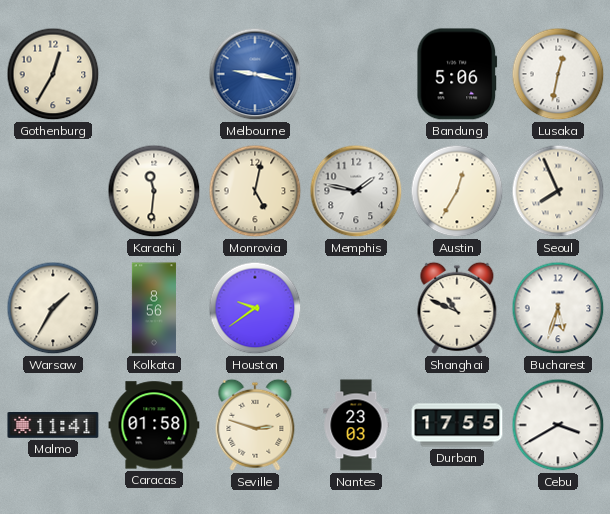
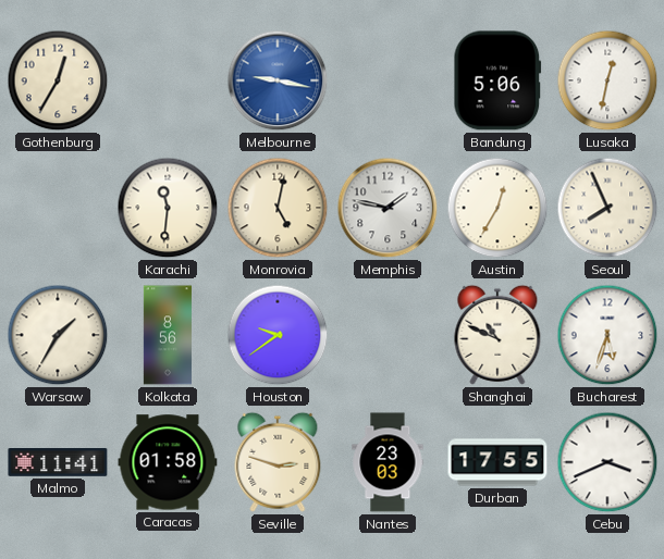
Cebu: 3:40 -> 3:41
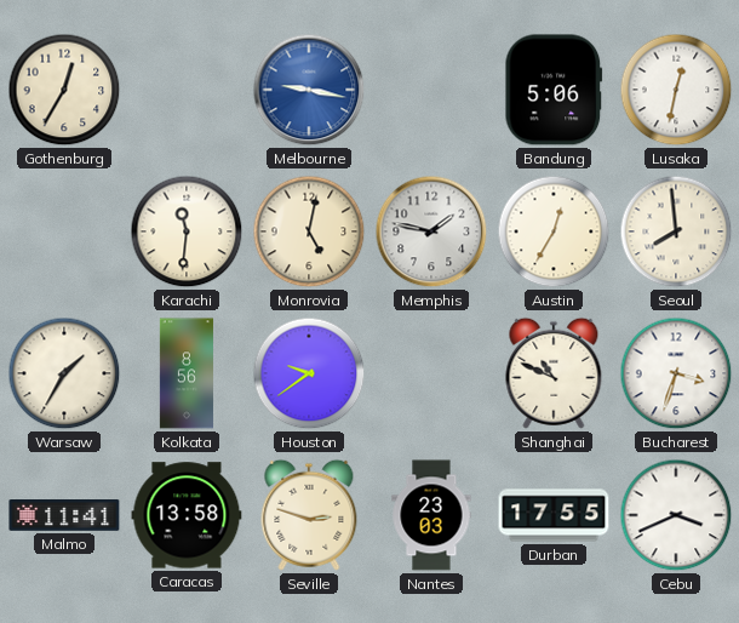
Seoul: 7:56 -> 7:59
Bucharest: 5:33 -> 3:33
Caracas: 01:58 -> 13:58
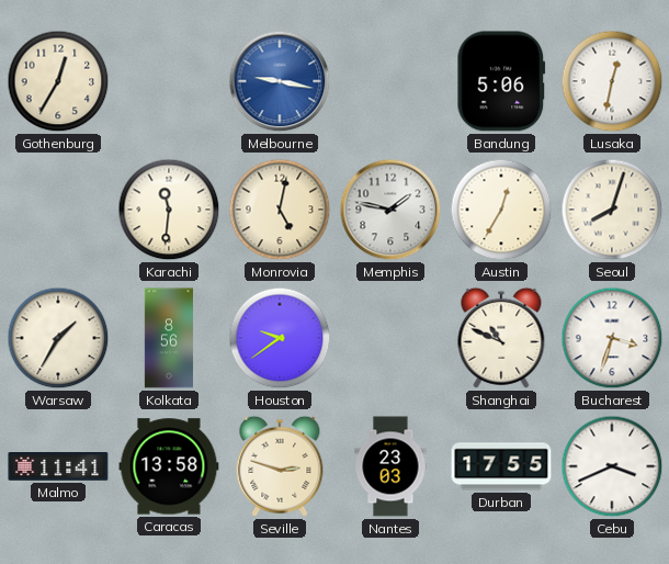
Seoul: 7:59 -> 8:03
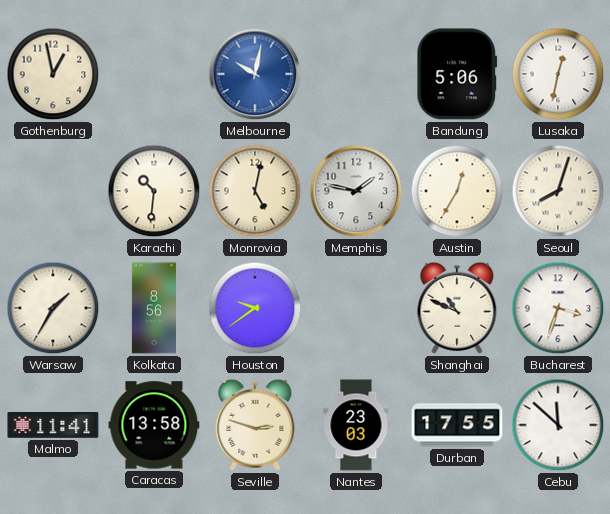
Gothenburg: 12:35 -> 12:58
Melbourne: 9:17 -> 10:02
Karachi: 11:31 -> 10:31
Cebu: 3:41 -> 11:52
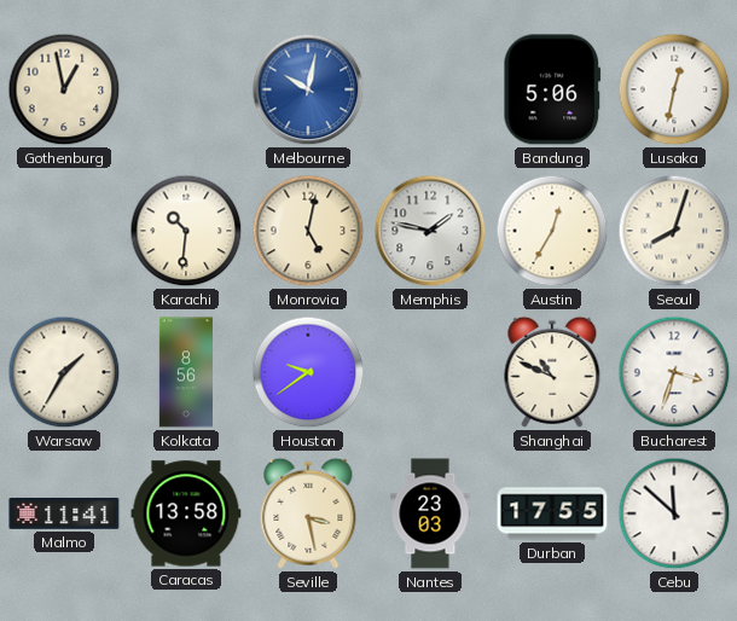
Seville: 2:48 -> 3:28
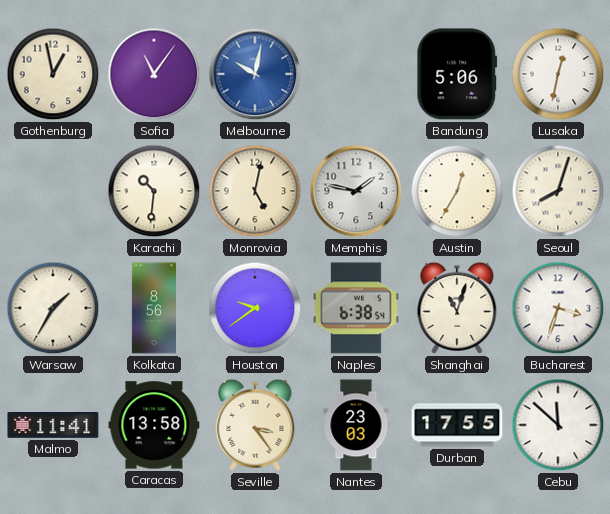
Sofia: none -> 11:06
Naples: none -> 6:38
Shanghai: 10:49 -> 11:03
Seville: 3:28 -> 3:24
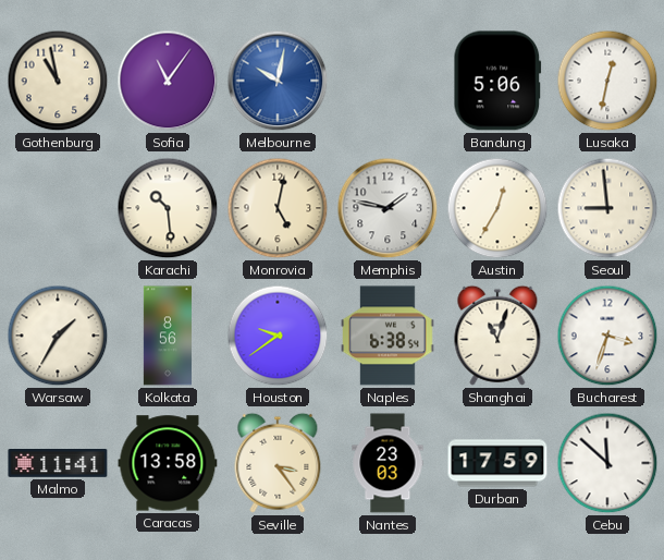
Gothenburg: 12:58 -> 10:58
Karachi: 10:31 -> 10:29
Seoul: 8:03 -> 8:59
Durban: 17:55 -> 17:59
